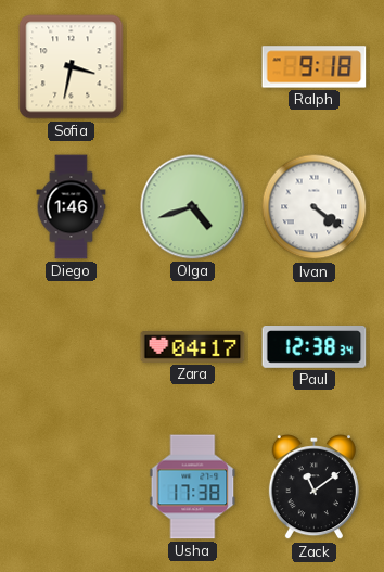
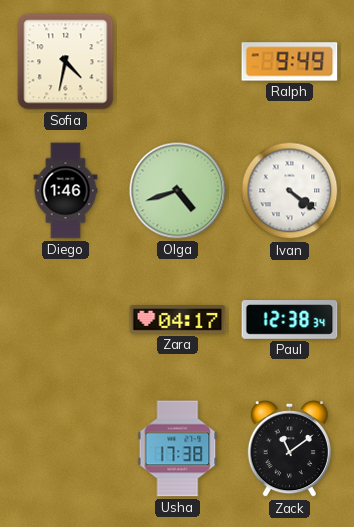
Sofia: 3:32 -> 4:32
Ralph: 9:18 -> 9:49
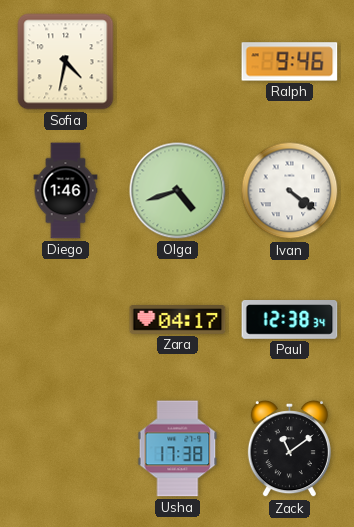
Ralph: 9:49 -> 9:46
